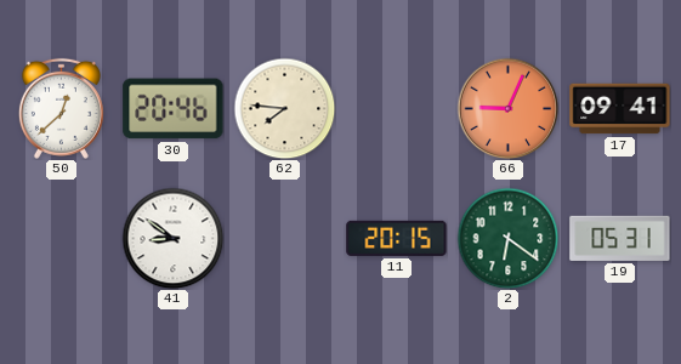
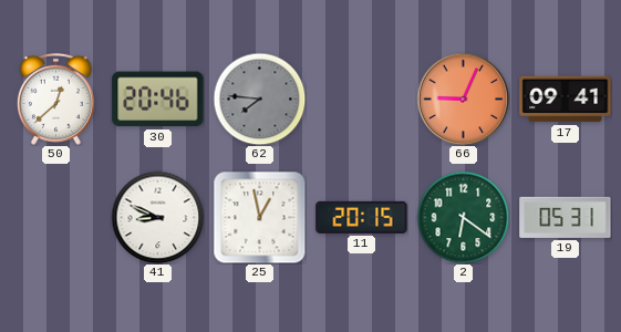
62 dial: cream -> grey
41: 8:51 -> 8:49
25: none -> 12:58
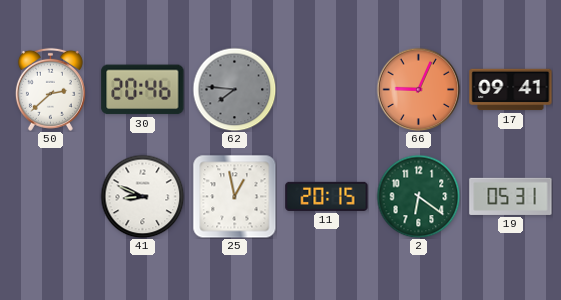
50: 12:38 -> 2:38
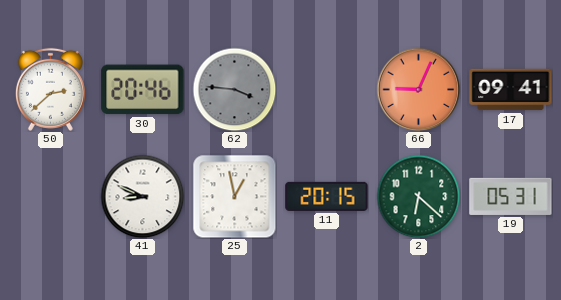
62: 7:46 -> 3:46
2: 6:21 -> 6:22
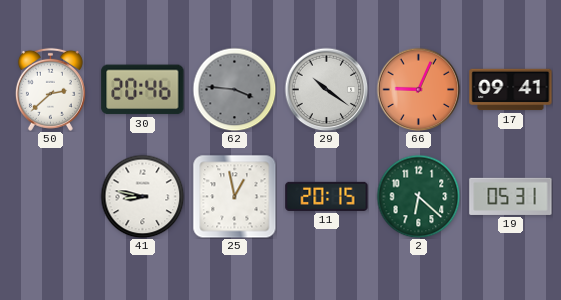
29: none -> 10:21
41: 8:49 -> 8:47
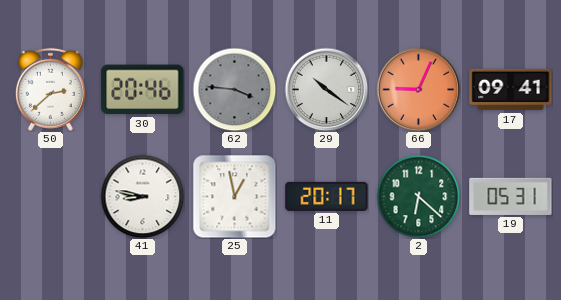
11: 20:15 -> 20:17
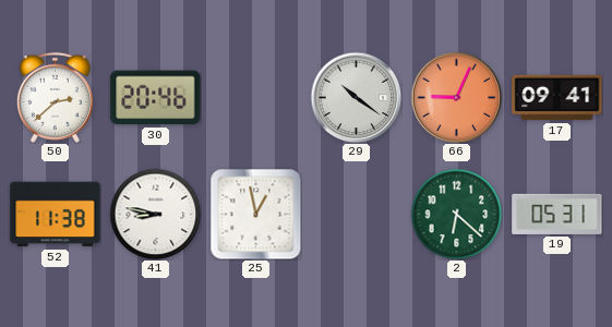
62: 3:46 -> none
52: none -> 11:38
11: 20:17 -> none
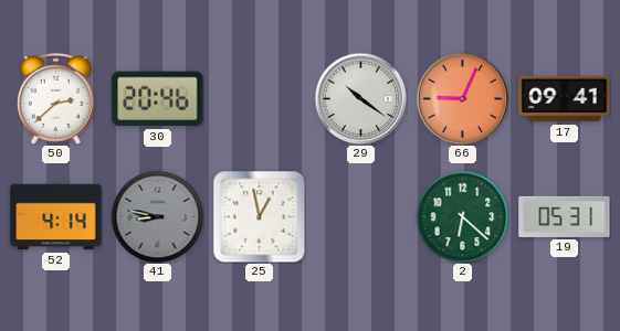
52: 11:38 -> 4:14
41 dial: white -> grey
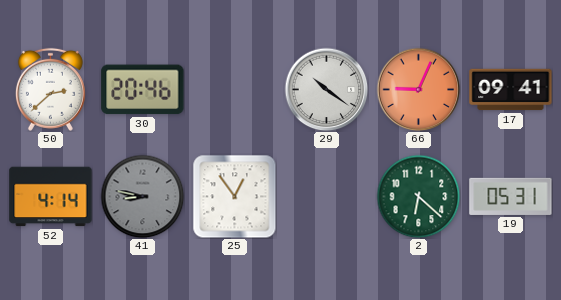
25: 12:58 -> 12:54
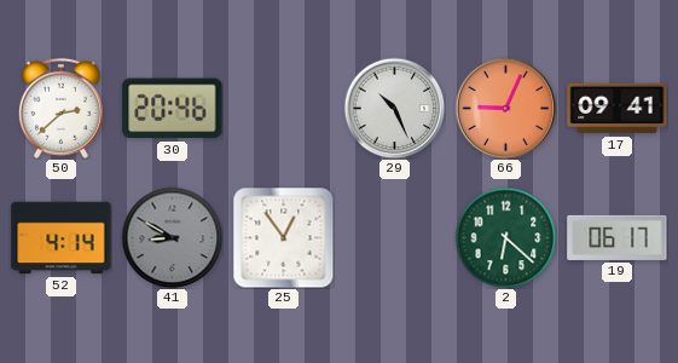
29: 10:21 -> 10:26
41: 8:47 -> 8:50
19: 05:31 -> 06:17
